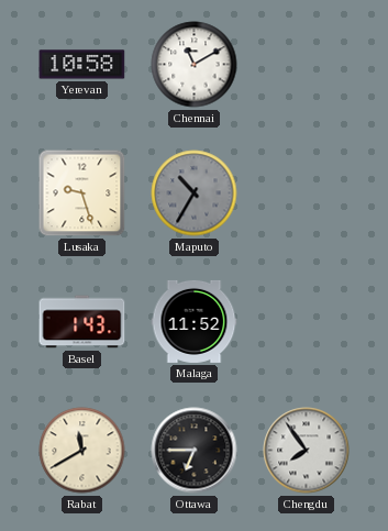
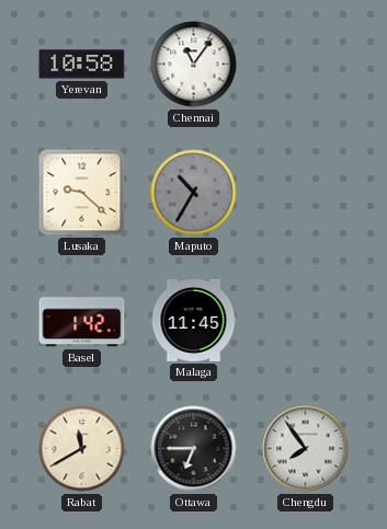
Chennai: 11:10 -> 11:06
Lusaka: 9:27 -> 9:22
Basel: 1:43 -> 1:42
Malaga: 11:52 -> 11:45
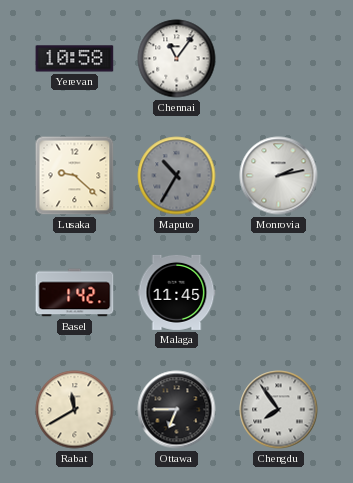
Monrovia: none -> 2:13
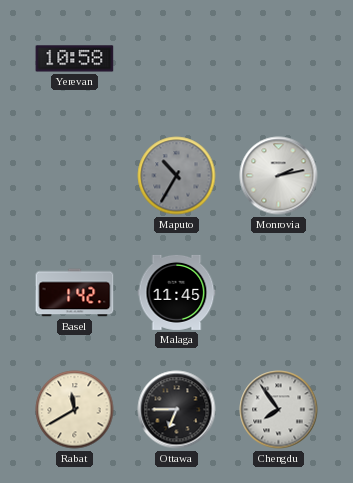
Chennai: 11:06 -> none
Lusaka: 9:22 -> none
